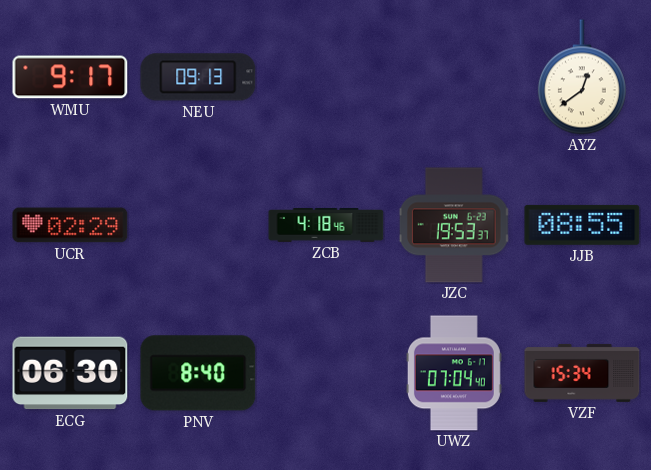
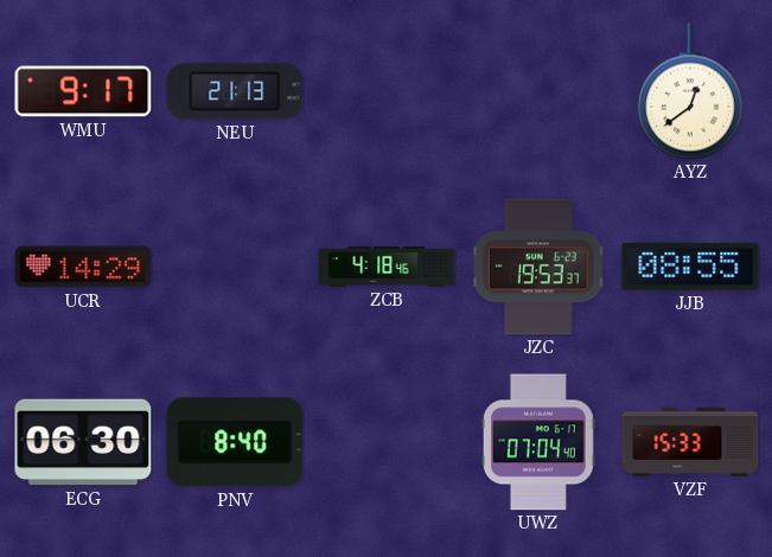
NEU: 09:13 -> 21:13
UCR: 02:29 -> 14:29
VZF: 15:34 -> 15:33
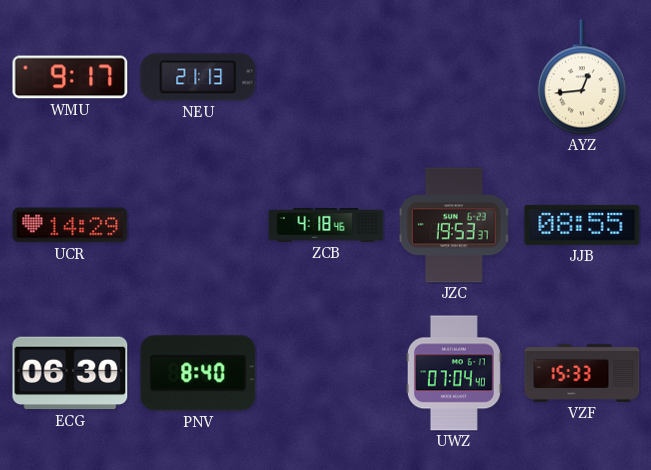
AYZ: 12:39 -> 12:44
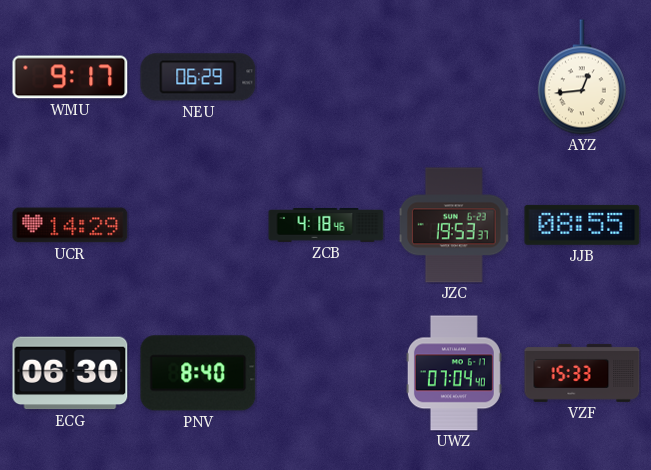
NEU: 21:13 -> 06:29
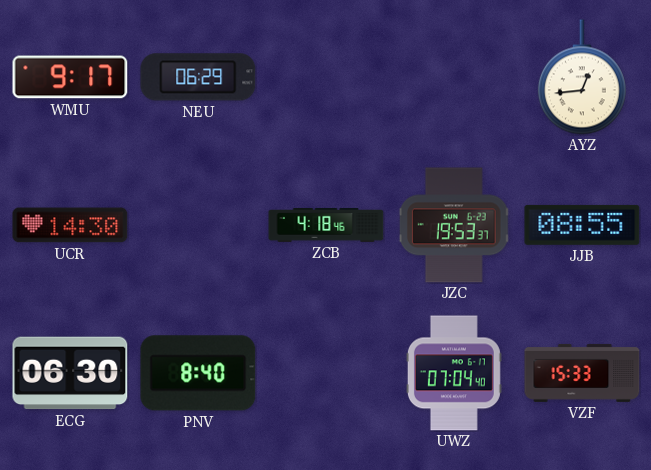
UCR: 14:29 -> 14:30
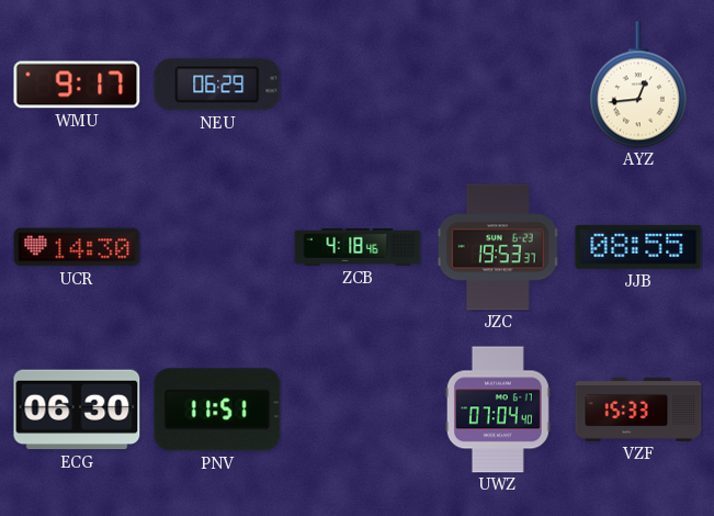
PNV: 8:40 -> 11:51
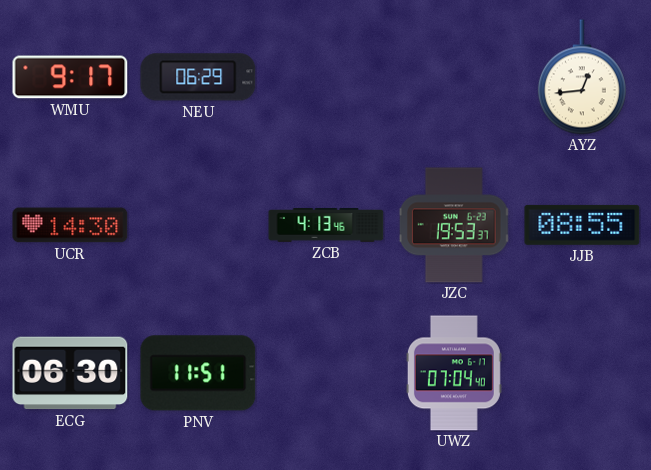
ZCB: 4:18 -> 4:13
VZF: 15:33 -> none
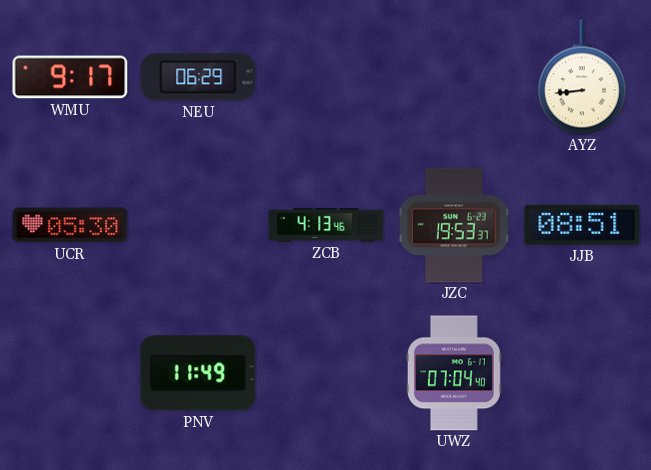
AYZ: 12:44 -> 8:44
UCR: 14:30 -> 05:30
JJB: 08:55 -> 08:51
ECG: 06:30 -> none
PNV: 11:51 -> 11:49
